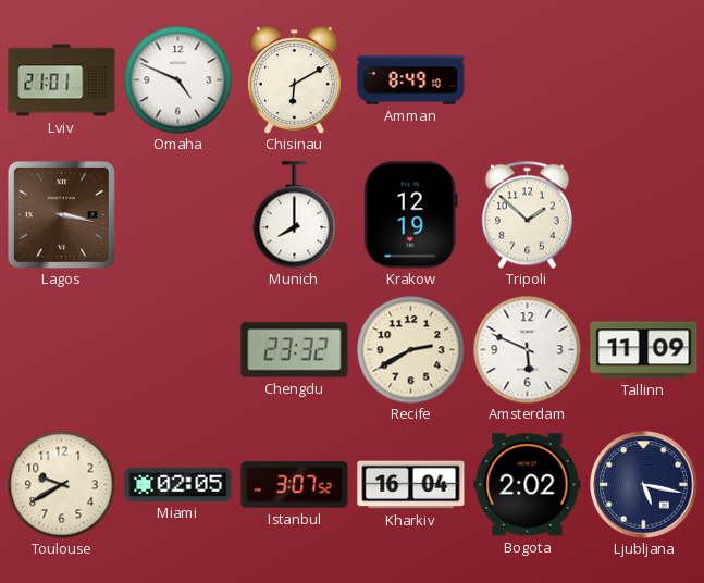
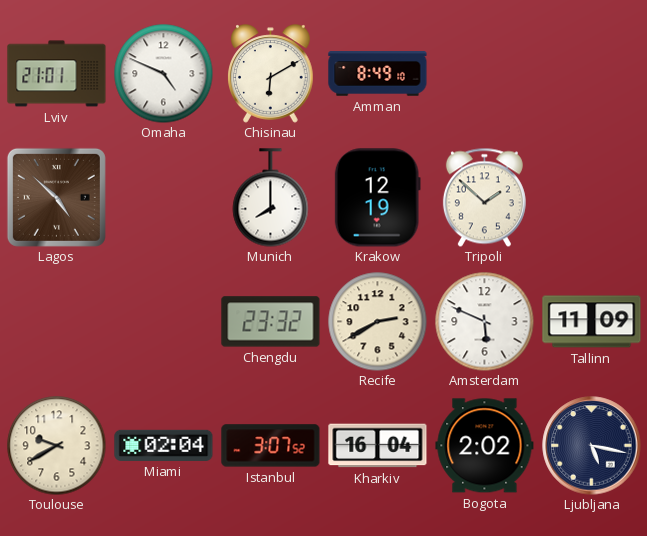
Lagos: 3:17 -> 4:52
Miami: 02:05 -> 02:04
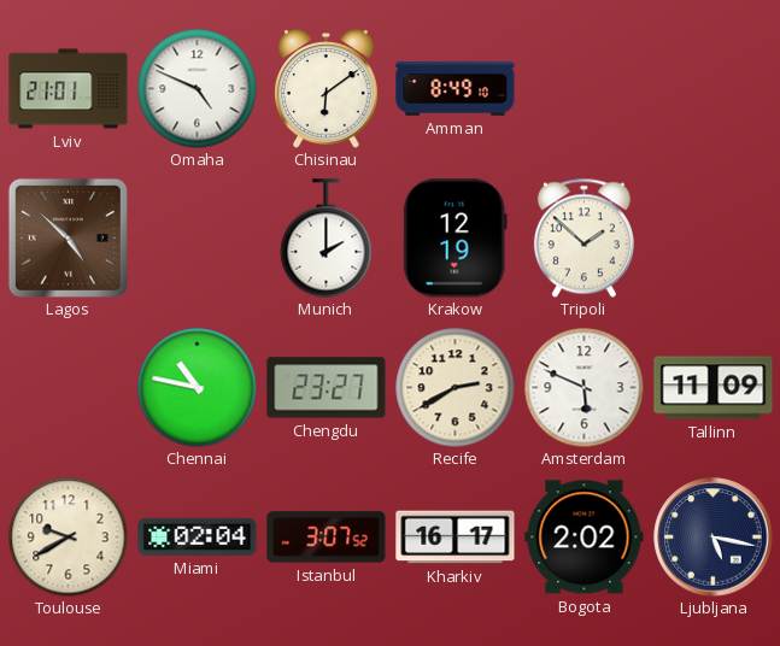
Chisinau: 6:10 -> 6:09
Munich: 8:00 -> 2:00
Chennai: none -> 10:47
Chengdu: 23:32 -> 23:27
Kharkiv: 16:04 -> 16:17
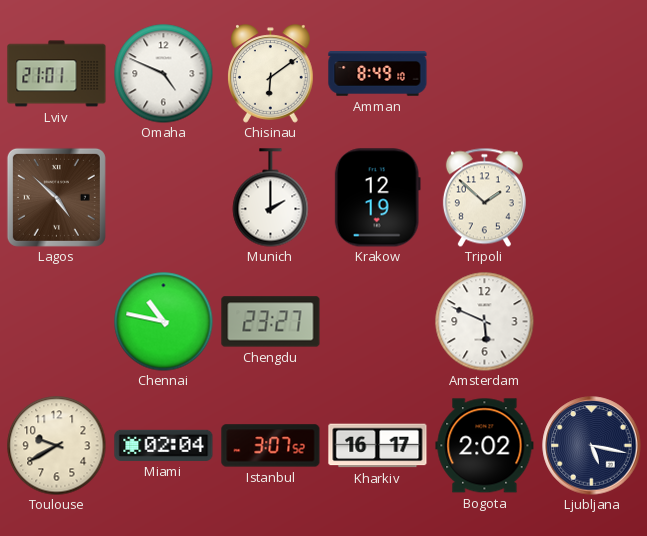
Recife: 2:40 -> none
Tallinn: 11:09 -> none
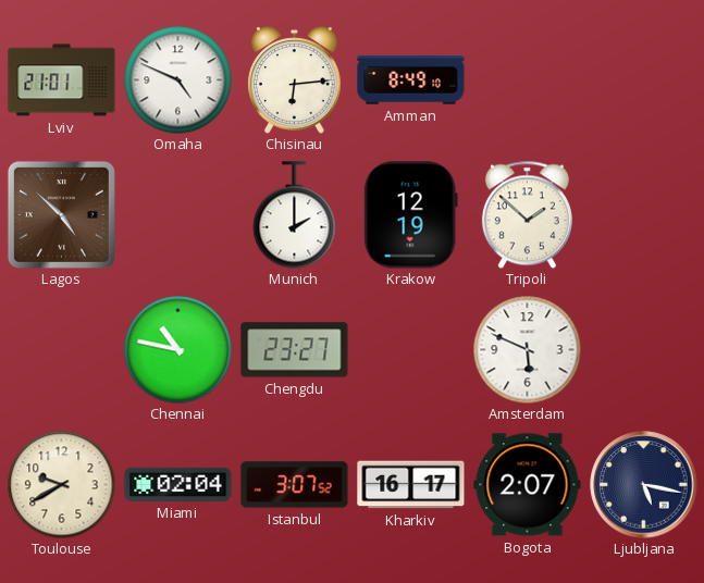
Chisinau: 6:09 -> 6:14
Bogota: 2:02 -> 2:07
